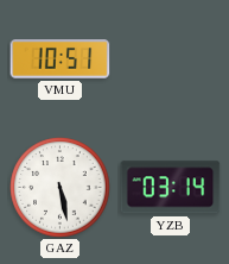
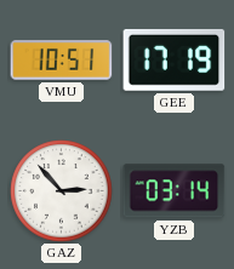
GEE: none -> 17:19
GAZ: 5:28 -> 2:53
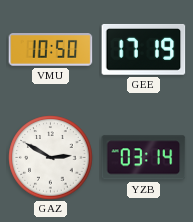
VMU: 10:51 -> 10:50
GAZ: 2:53 -> 2:50
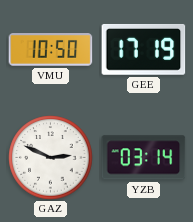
GAZ: 2:50 -> 2:49
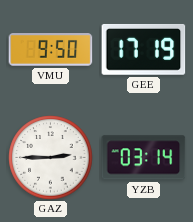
VMU: 10:50 -> 9:50
GAZ: 2:49 -> 2:45
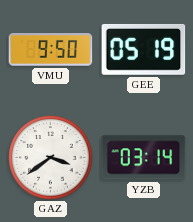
GEE: 17:19 -> 05:19
GAZ: 2:45 -> 3:39
